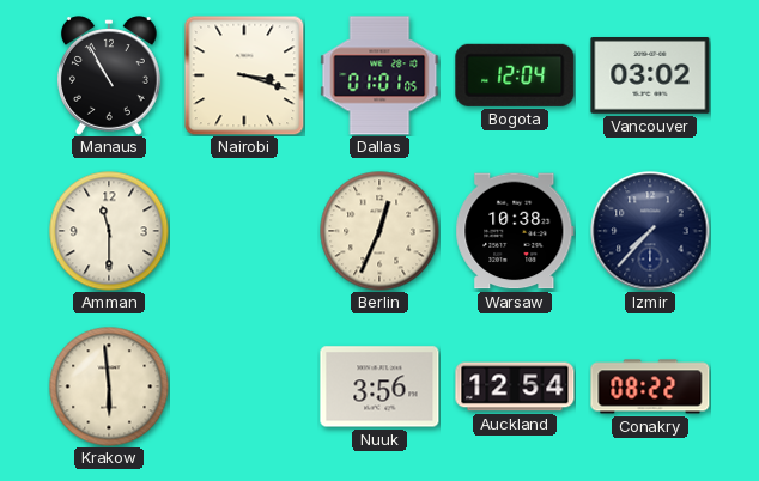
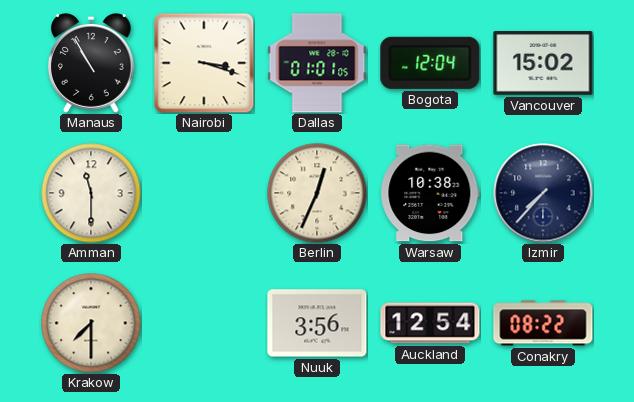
Vancouver: 03:02 -> 15:02
Krakow: 5:59 -> 7:30
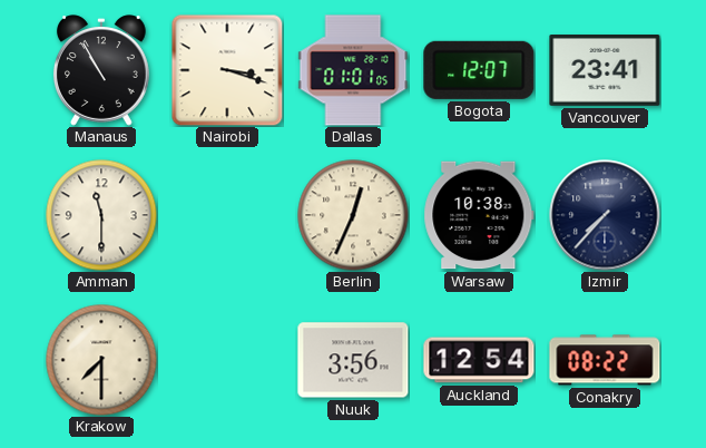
Bogota: 12:04 -> 12:07
Vancouver: 15:02 -> 23:41
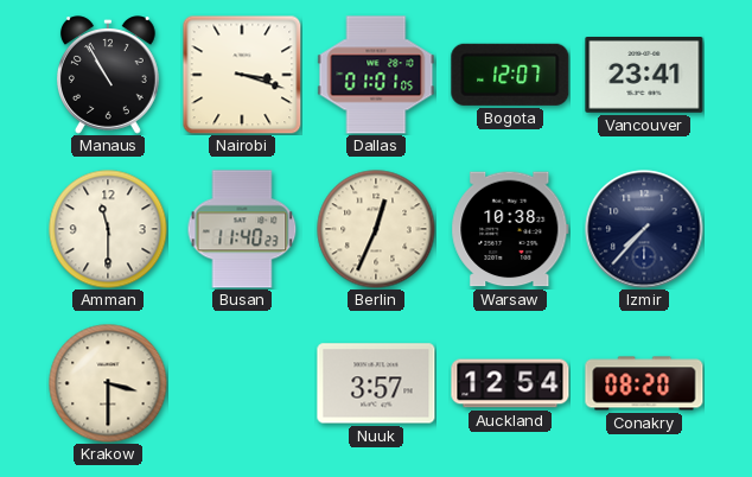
Busan: none -> 11:40
Krakow: 7:30 -> 3:30
Nuuk: 3:56 -> 3:57
Conakry: 08:22 -> 08:20
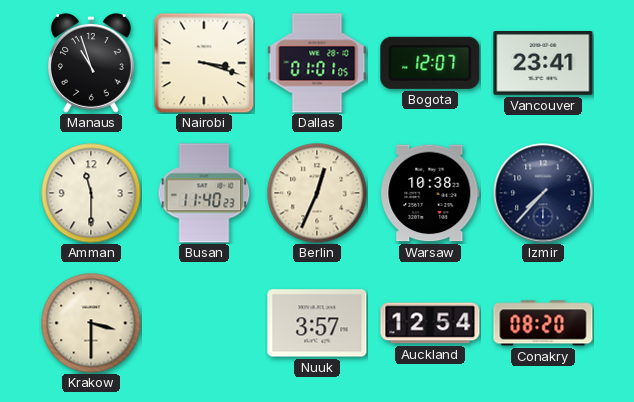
Manaus: 10:55 -> 10:57
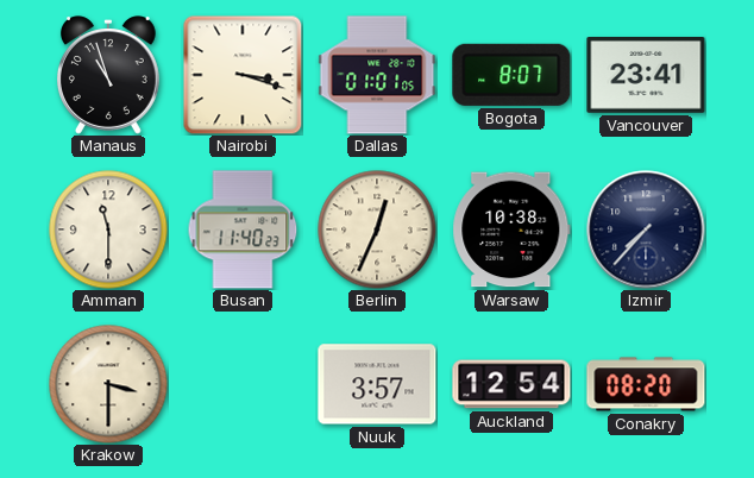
Bogota: 12:07 -> 8:07
